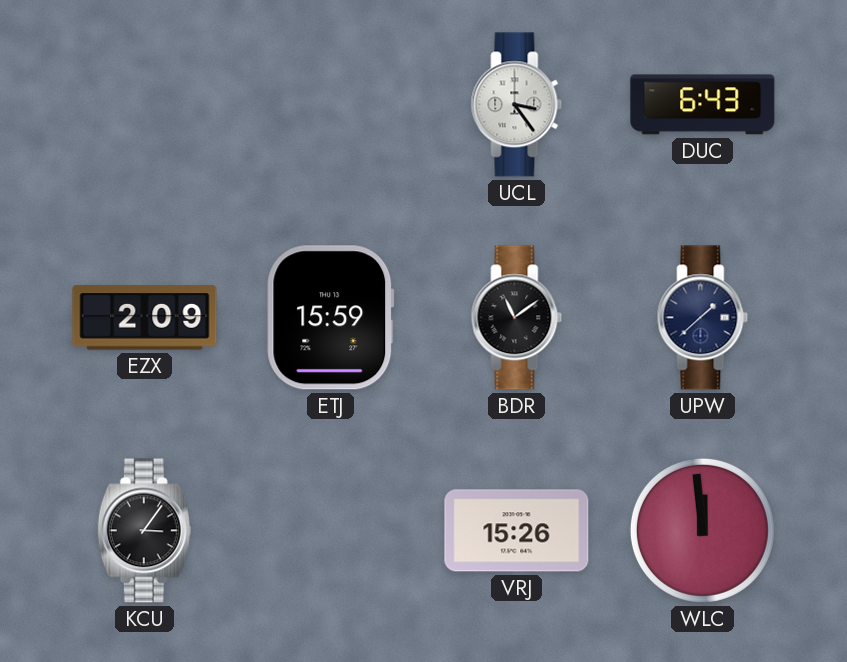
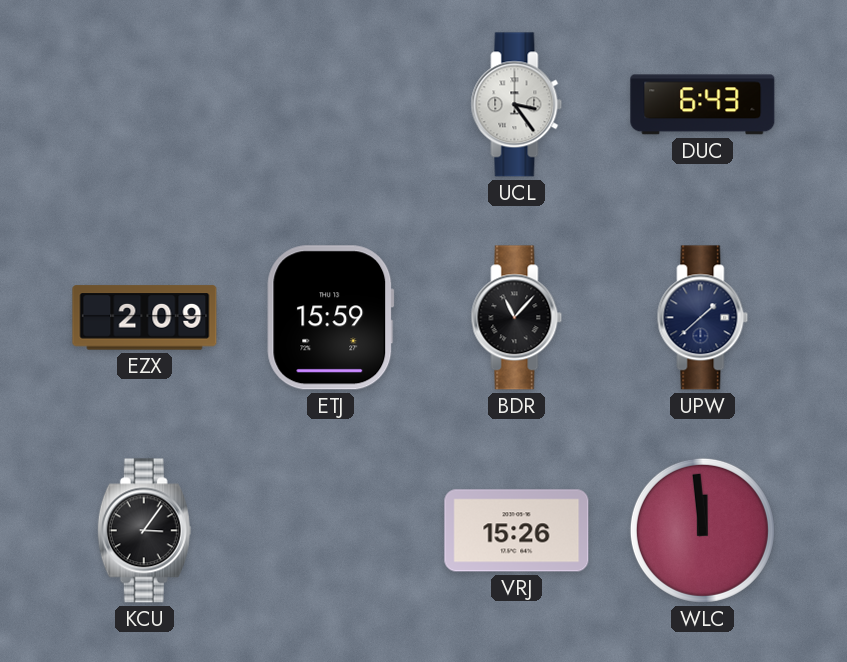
BDR: 11:09 -> 11:07
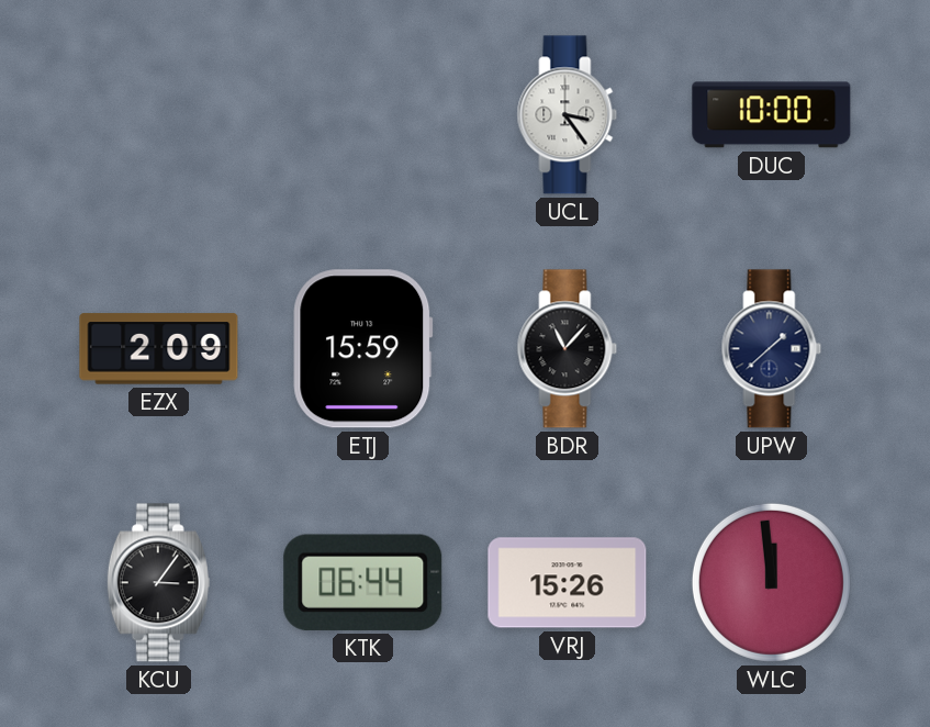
DUC: 6:43 -> 10:00
KTK: none -> 06:44
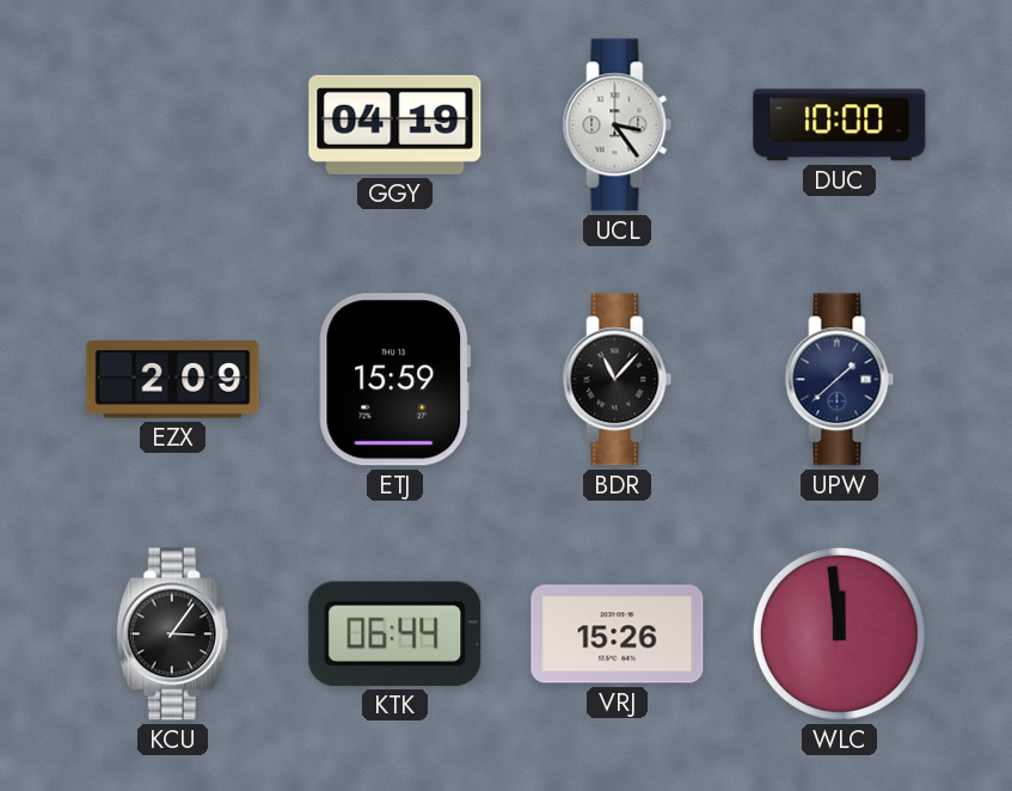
GGY: none -> 04:19
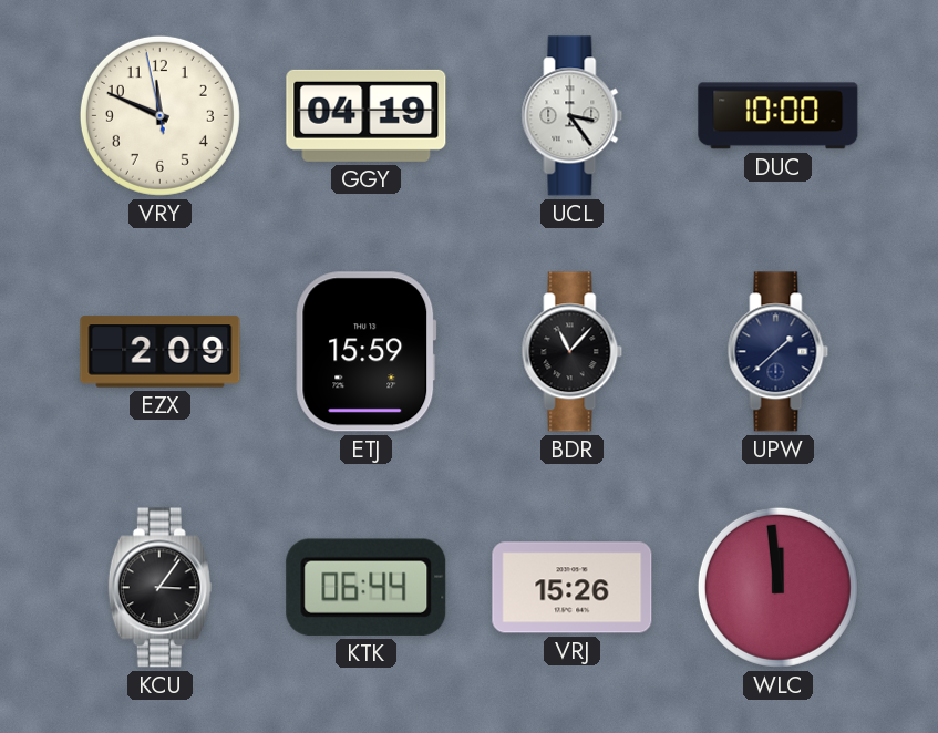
VRY: none -> 11:48
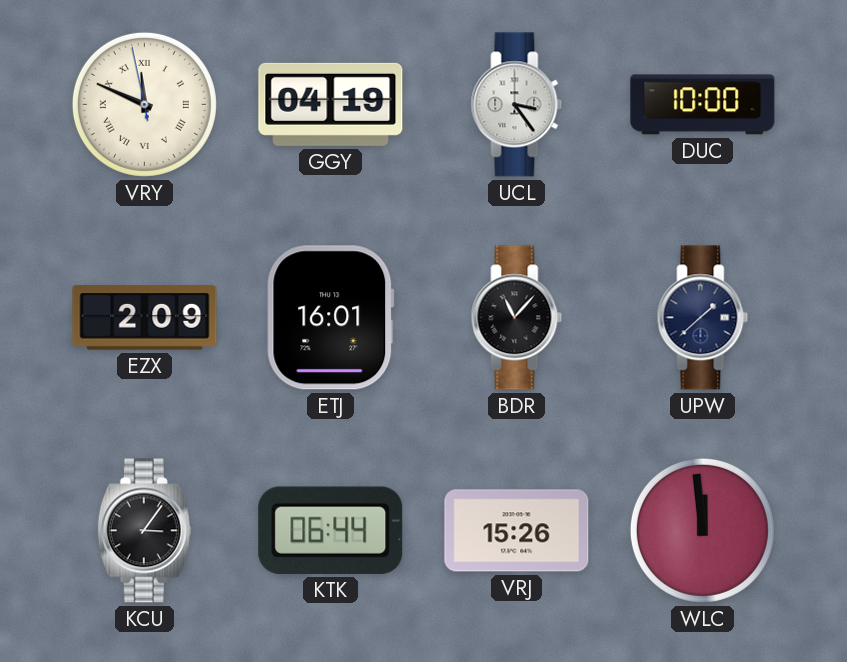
VRY numerals: Arabic -> Roman
ETJ: 15:59 -> 16:01
